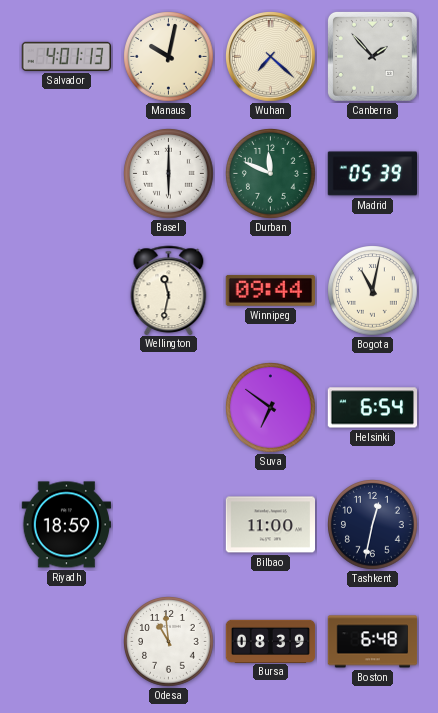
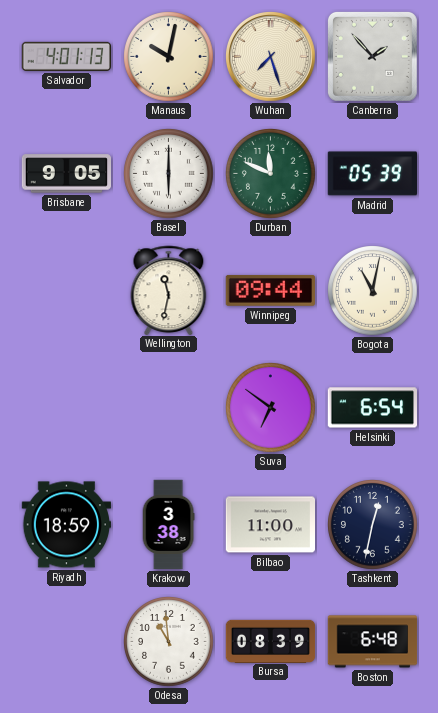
Wuhan: 7:22 -> 7:27
Brisbane: none -> 9:05
Krakow: none -> 3:38
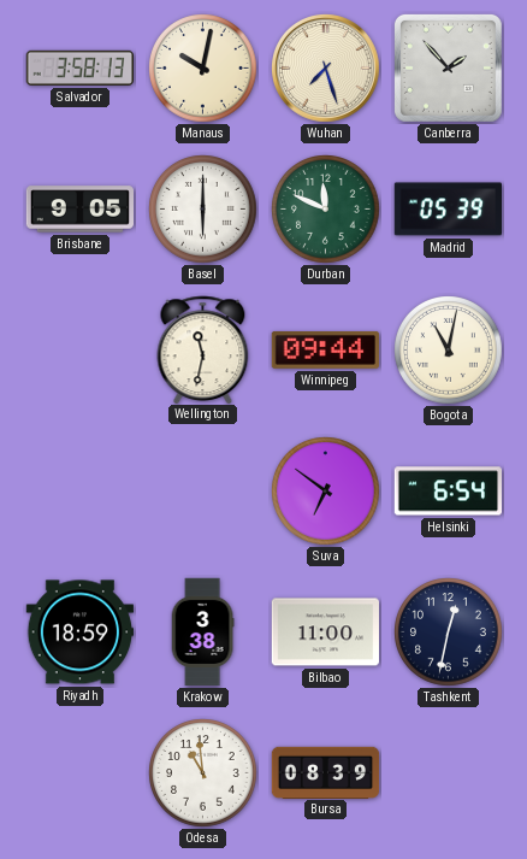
Salvador: 4:01 -> 3:58
Boston: 6:48 -> none
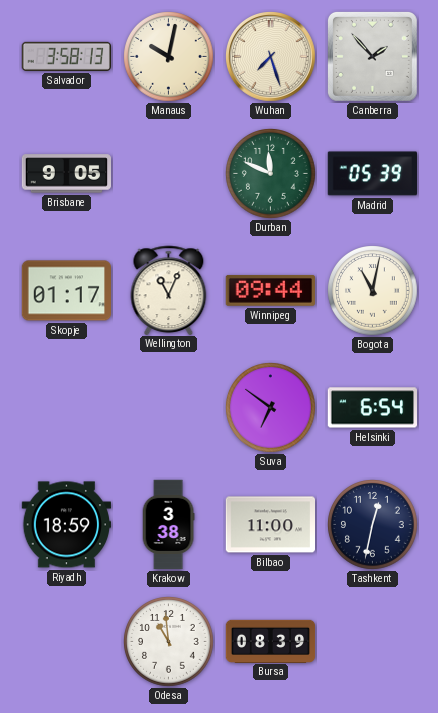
Basel: 6:00 -> none
Skopje: none -> 01:17
Wellington: 11:32 -> 11:04
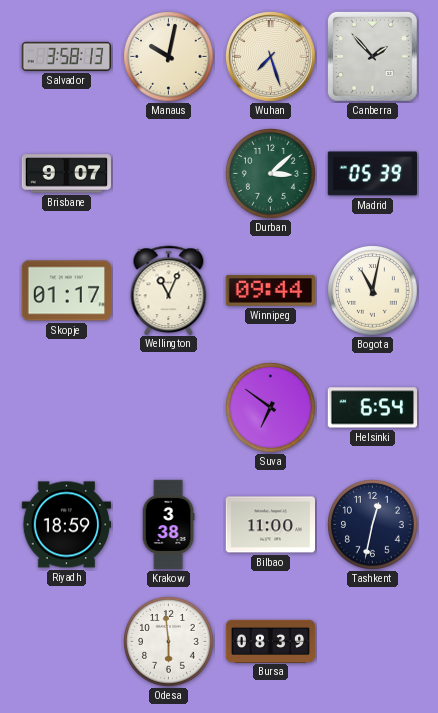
Brisbane: 9:05 -> 9:07
Durban: 11:49 -> 3:08
Odesa: 10:59 -> 5:59
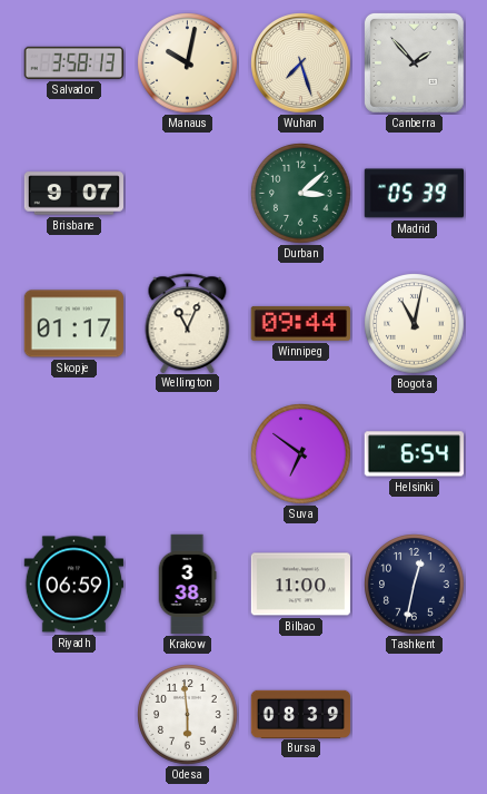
Riyadh: 18:59 -> 06:59
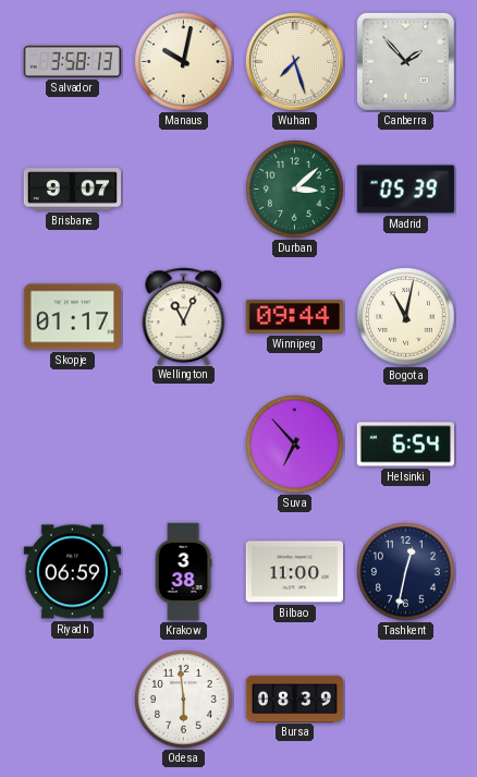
Suva: 6:51 -> 6:53
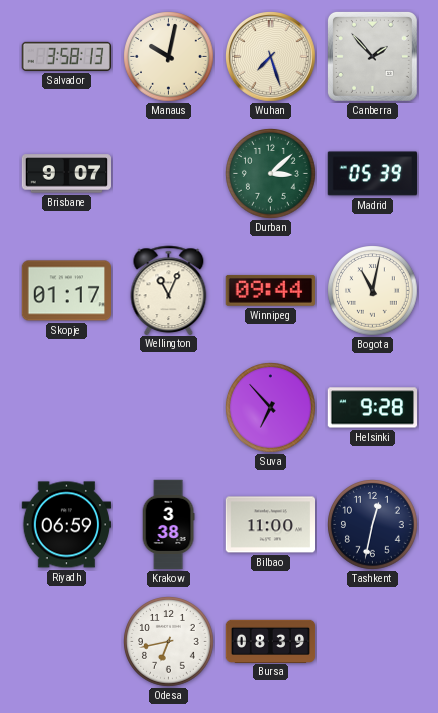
Helsinki: 6:54 -> 9:28
Odesa: 5:59 -> 6:43
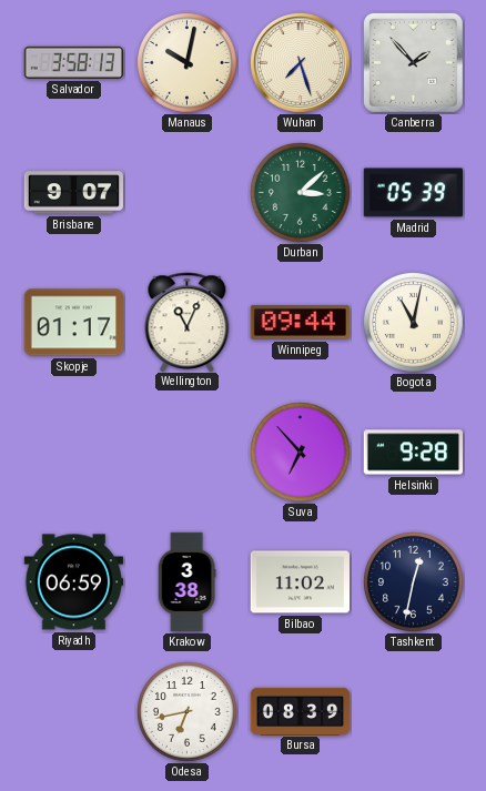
Bilbao: 11:00 -> 11:02
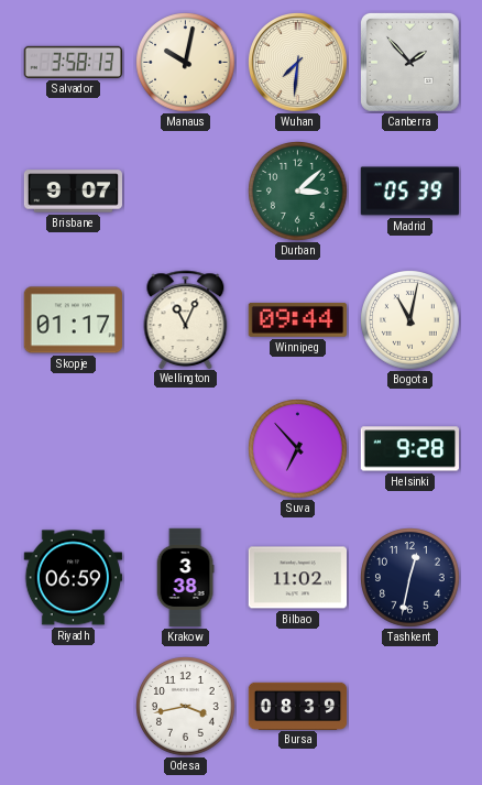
Wuhan: 7:27 -> 7:31
Odesa: 6:43 -> 3:43
